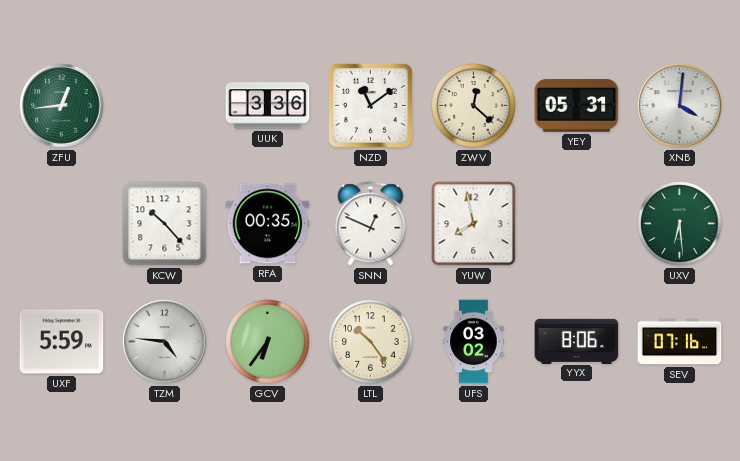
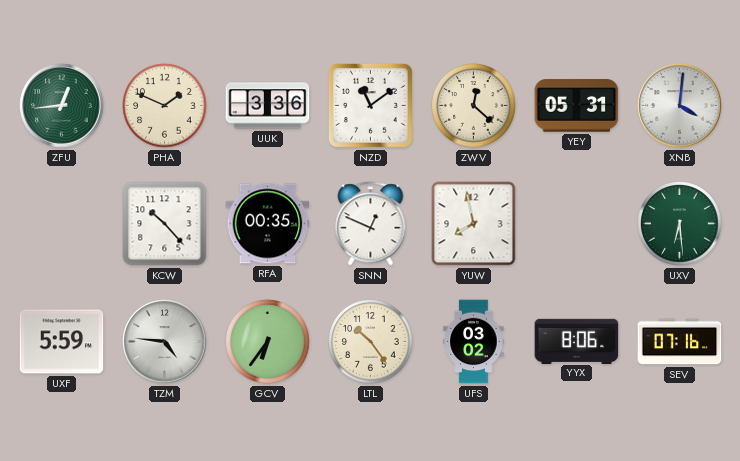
PHA: none -> 1:49
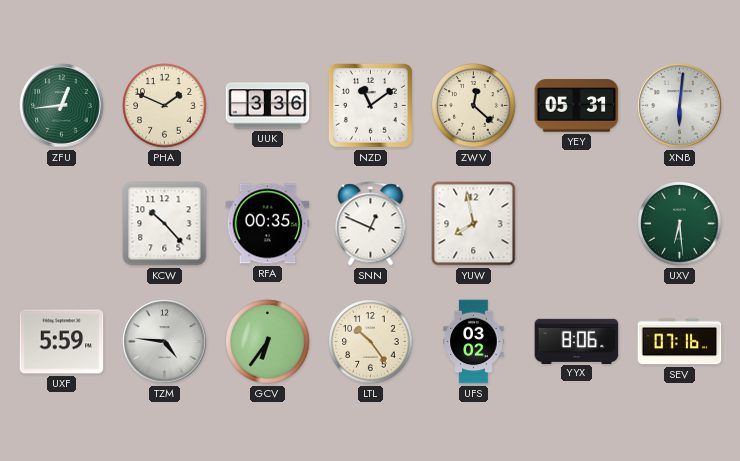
XNB: 4:01 -> 6:01
